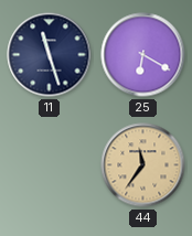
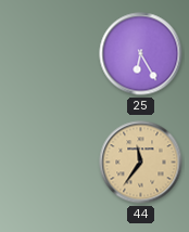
11: 11:27 -> none
25: 6:20 -> 6:25
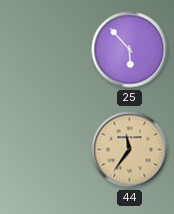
25: 6:25 -> 5:53
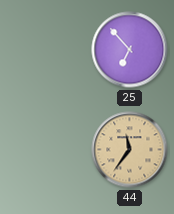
25: 5:53 -> 6:53
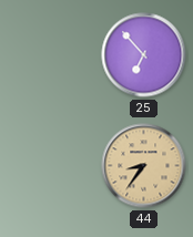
44: 11:36 -> 8:36
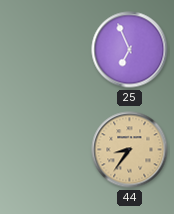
25: 6:53 -> 6:56
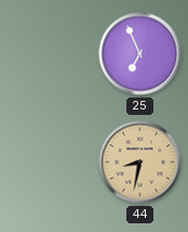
44: 8:36 -> 8:32
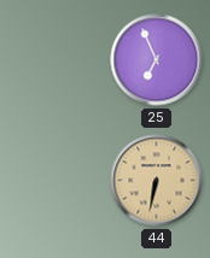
44: 8:32 -> 6:32
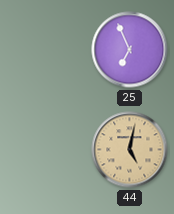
44: 6:32 -> 5:02
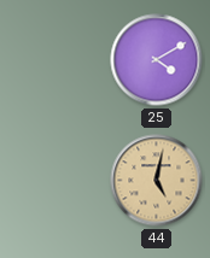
25: 6:56 -> 4:10
